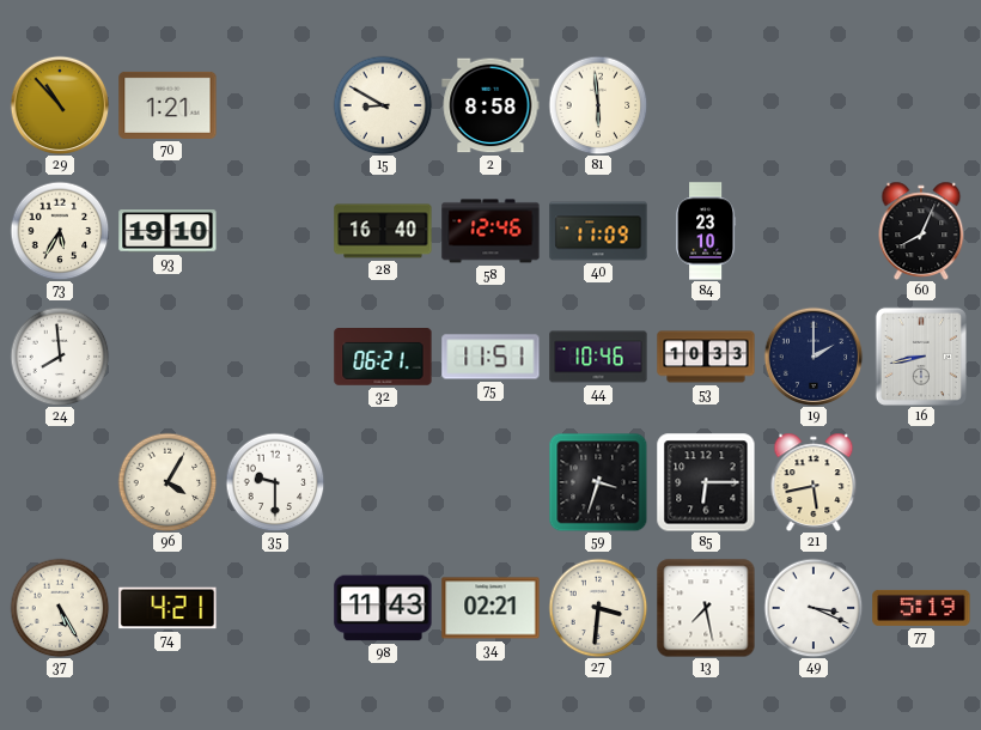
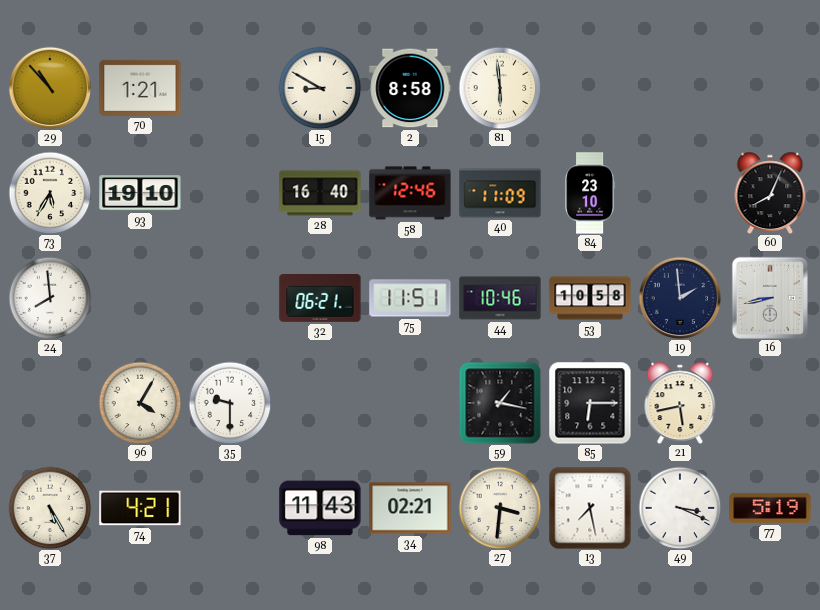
53: 10:33 -> 10:58
19: 2:00 -> 1:59
59: 3:33 -> 1:17
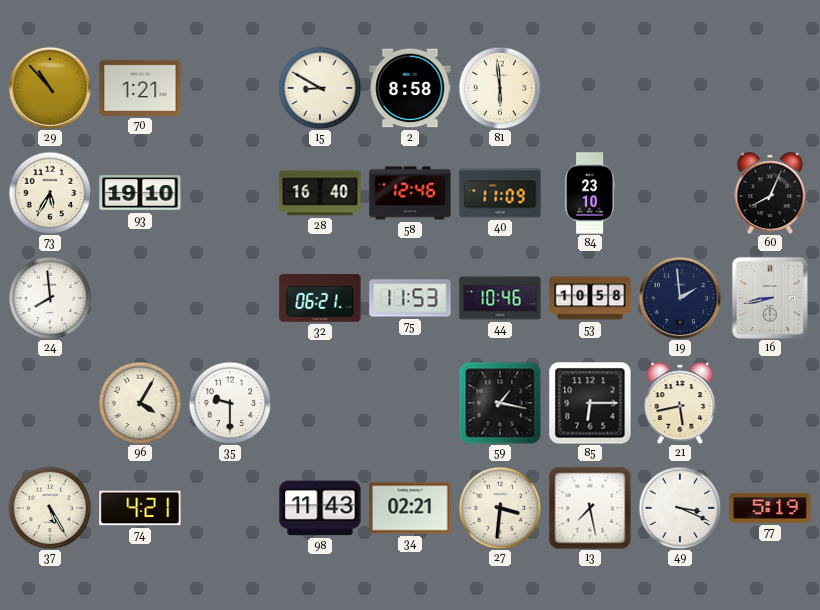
75: 11:51 -> 11:53
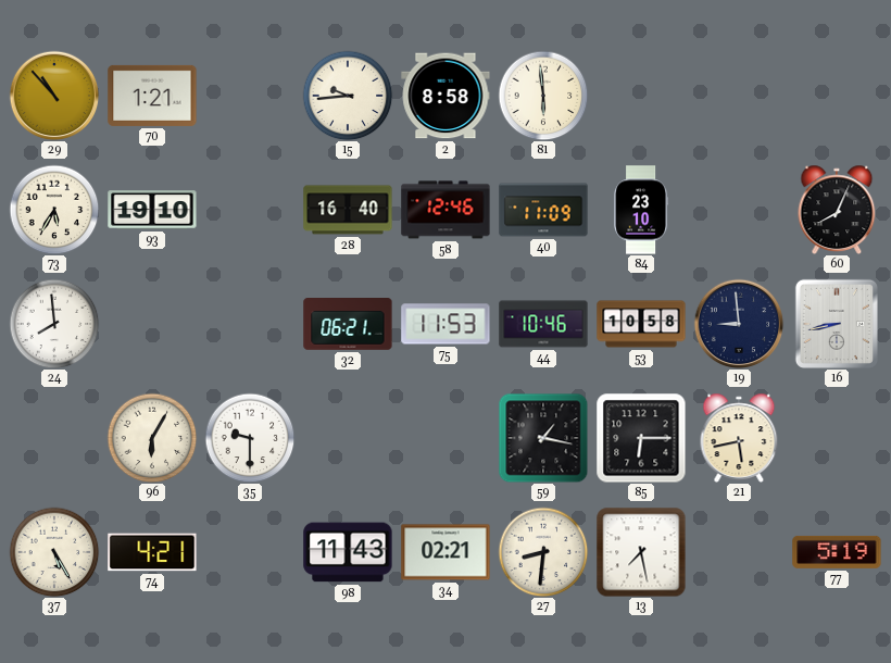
15: 8:50 -> 9:44
19: 1:59 -> 8:59
96: 4:05 -> 6:05
27: 3:31 -> 8:31
49: 3:19 -> none
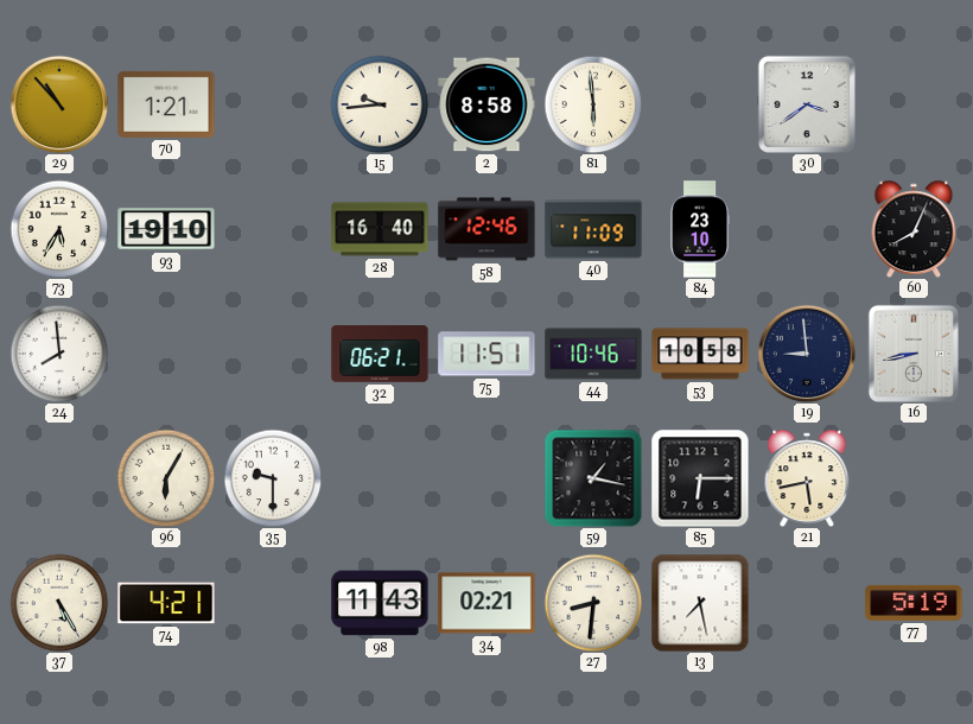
30: none -> 3:39
75: 11:53 -> 11:51
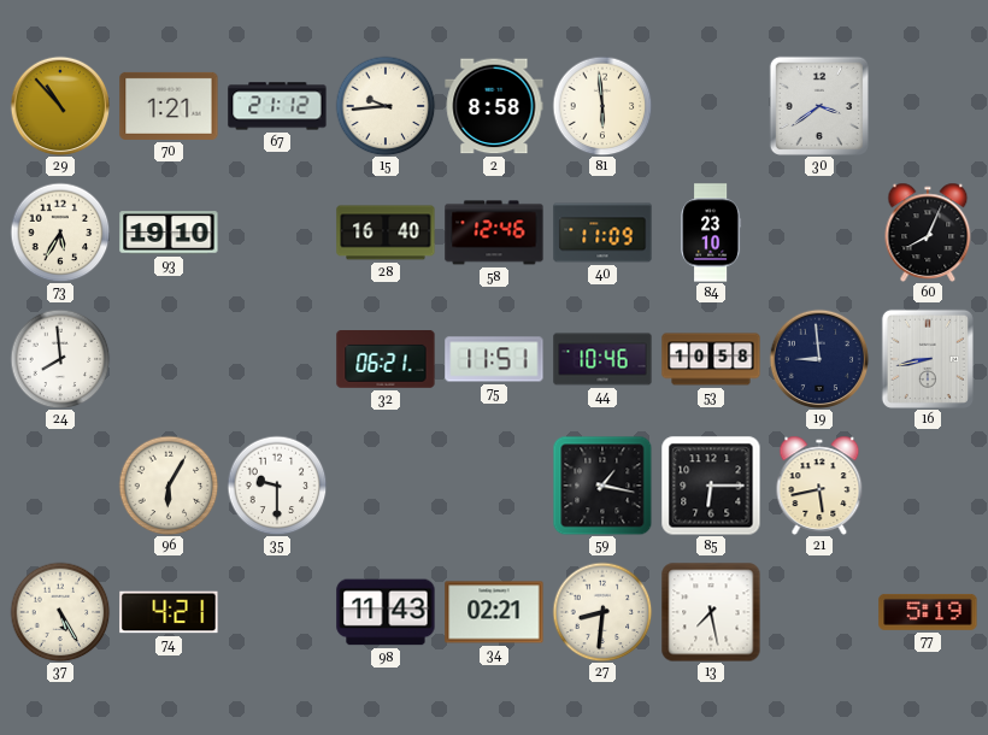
67: none -> 21:12
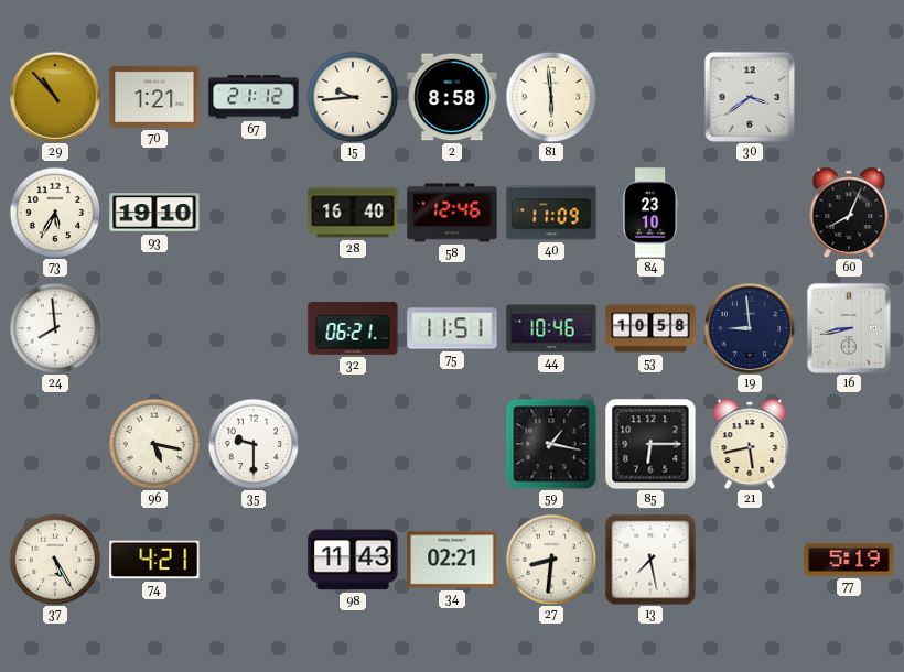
96: 6:05 -> 5:17
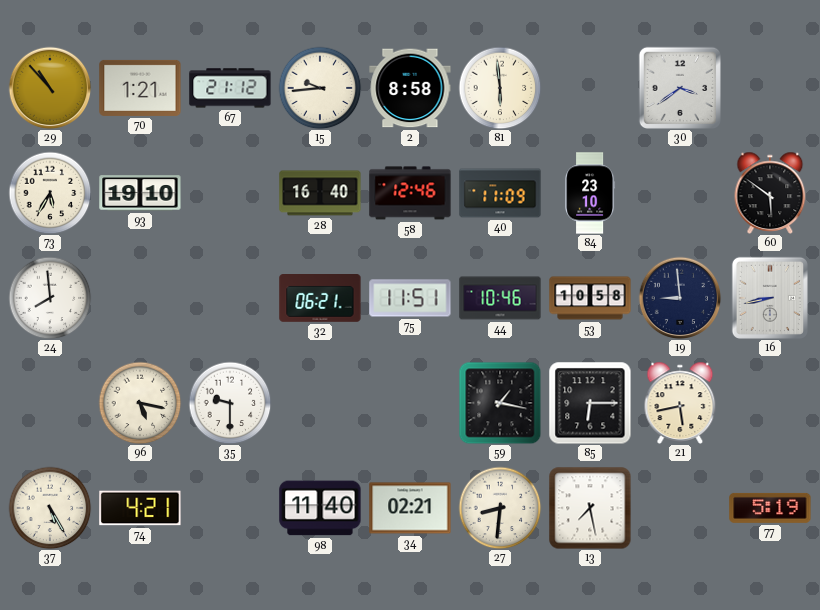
60: 8:04 -> 5:51
98: 11:43 -> 11:40
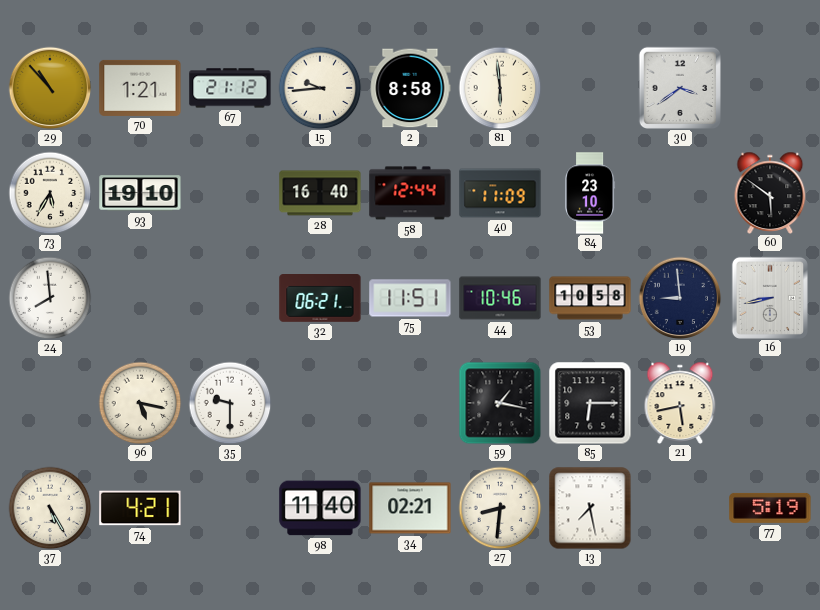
58: 12:46 -> 12:44
